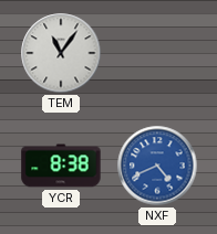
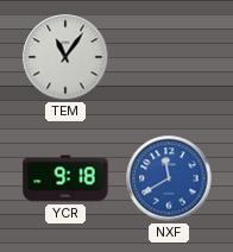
YCR: 8:38 -> 9:18
NXF: 4:41 -> 11:40
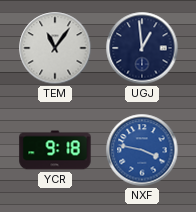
UGJ: none -> 12:59
NXF: 11:40 -> 3:47
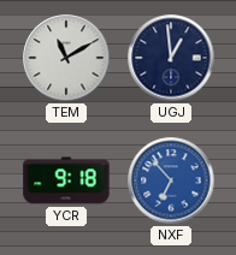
TEM: 11:06 -> 11:10
NXF: 3:47 -> 6:53
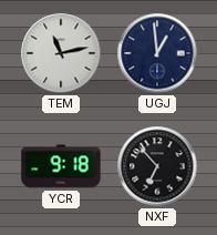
TEM: 11:10 -> 11:13
NXF dial: blue -> black
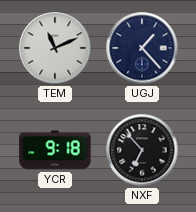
TEM: 11:13 -> 11:11
UGJ: 12:59 -> 1:23
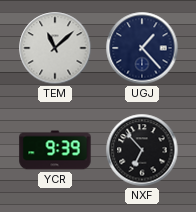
TEM: 11:11 -> 11:08
YCR: 9:18 -> 9:39
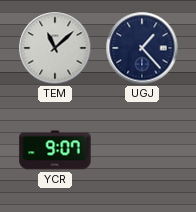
YCR: 9:39 -> 9:07
NXF: 6:53 -> none
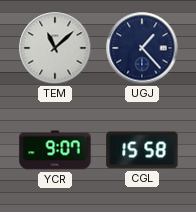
CGL: none -> 15:58
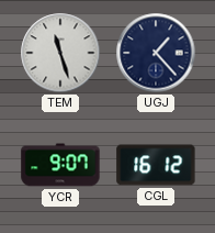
TEM: 11:08 -> 11:27
CGL: 15:58 -> 16:12
